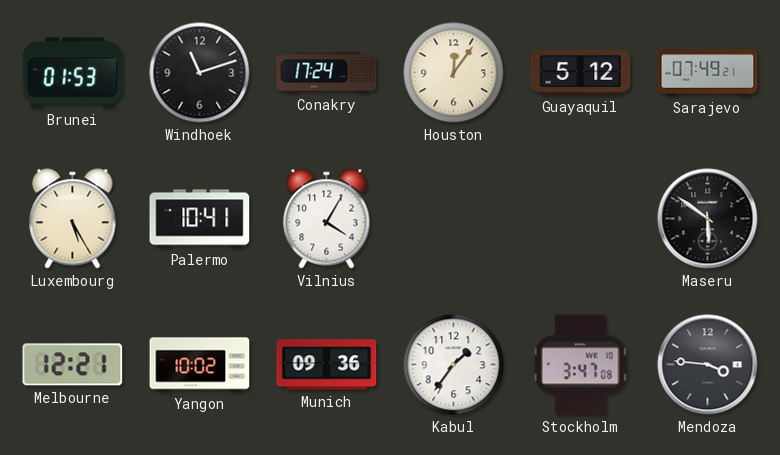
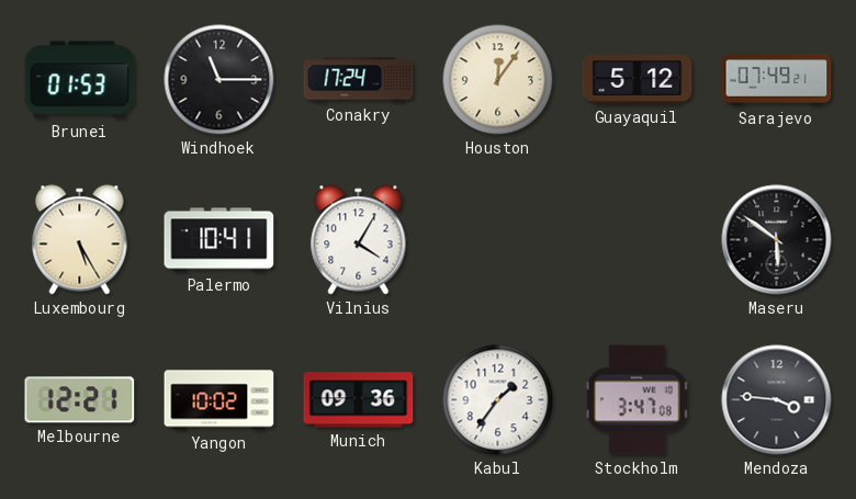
Windhoek: 11:12 -> 11:15
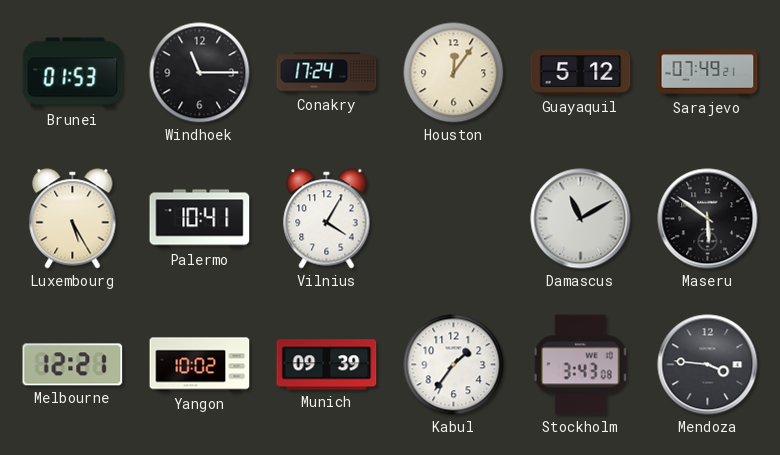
Damascus: none -> 11:10
Munich: 09:36 -> 09:39
Stockholm: 3:47 -> 3:43
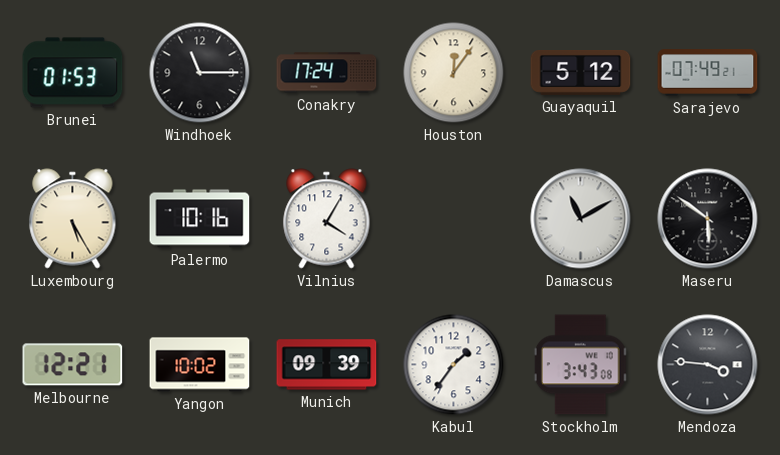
Palermo: 10:41 -> 10:16
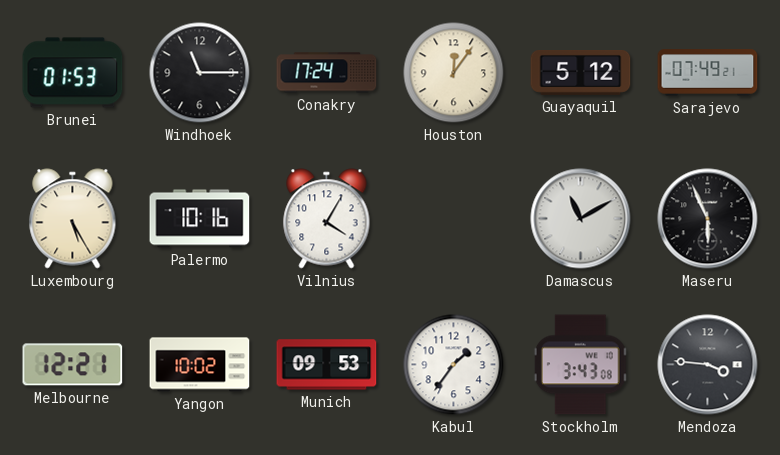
Maseru: 5:51 -> 5:56
Munich: 09:39 -> 09:53
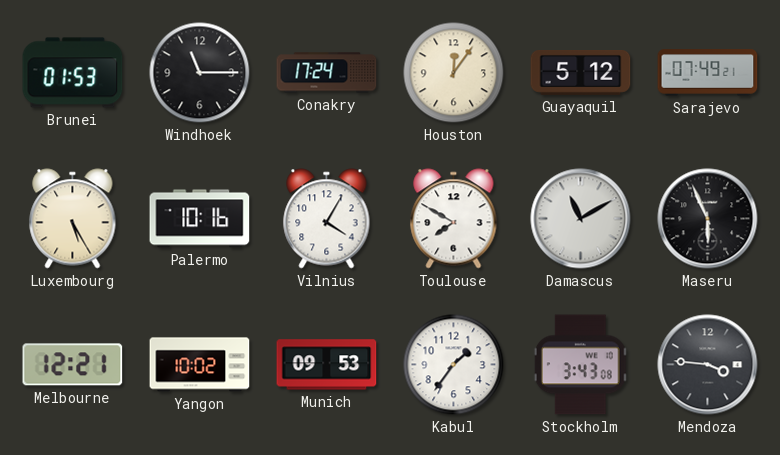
Toulouse: none -> 7:50
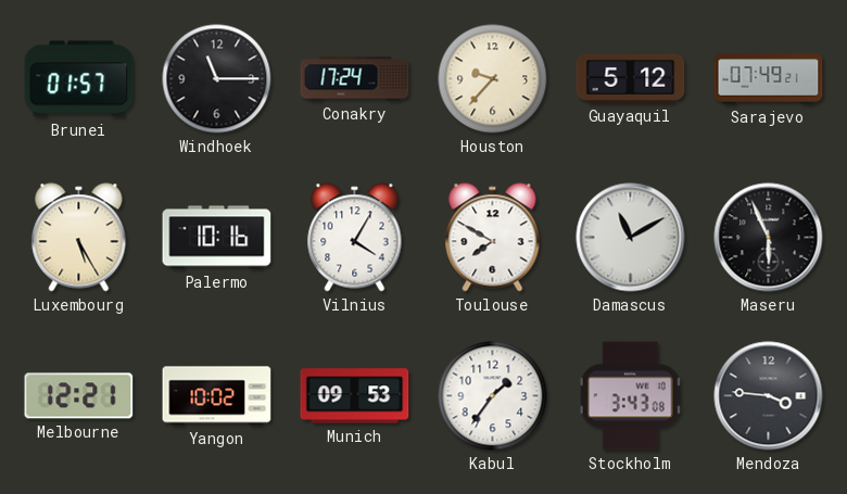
Brunei: 01:53 -> 01:57
Houston: 12:06 -> 9:37
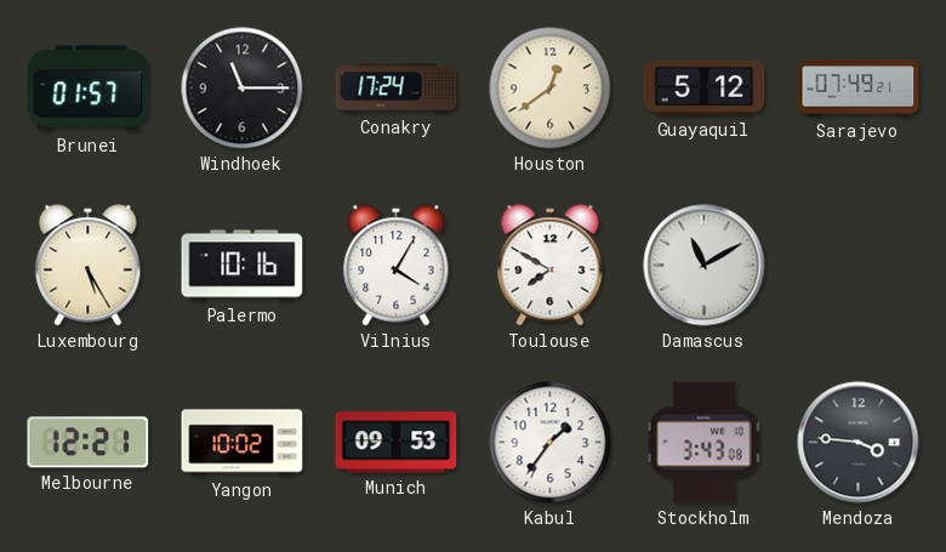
Houston: 9:37 -> 12:39
Maseru: 5:56 -> none
